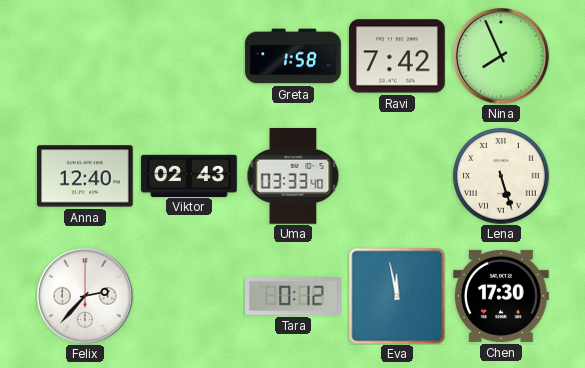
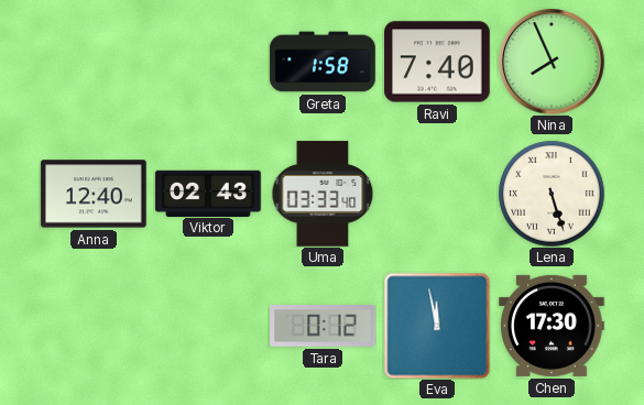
Ravi: 7:42 -> 7:40
Felix: 2:37 -> none
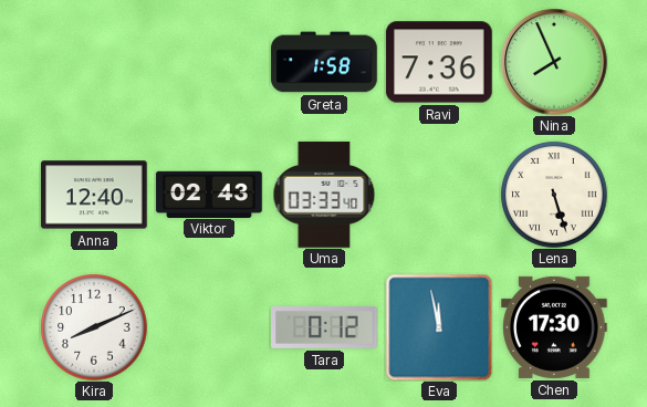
Ravi: 7:40 -> 7:36
Kira: none -> 8:11
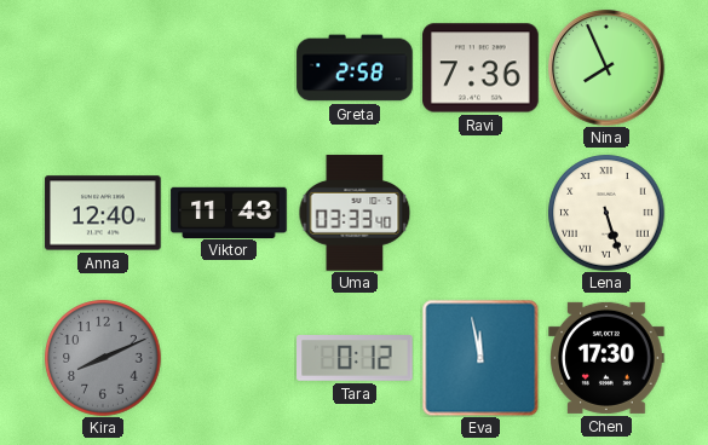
Greta: 1:58 -> 2:58
Viktor: 02:43 -> 11:43
Kira dial: white -> grey
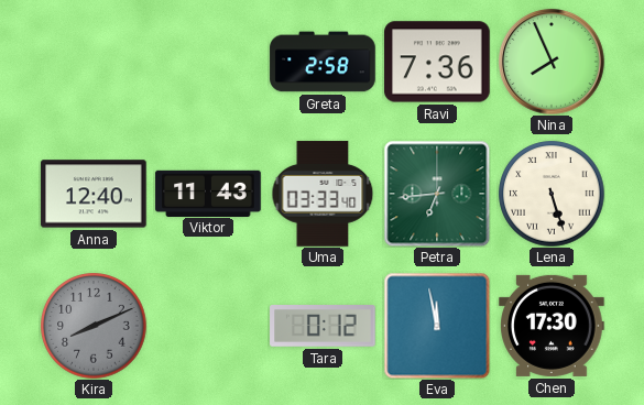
Petra: none -> 6:44
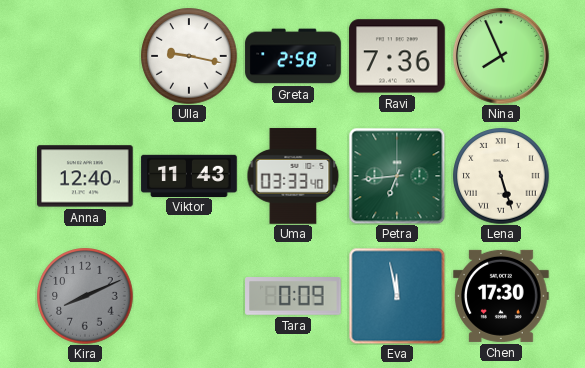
Ulla: none -> 9:17
Tara: 0:12 -> 0:09
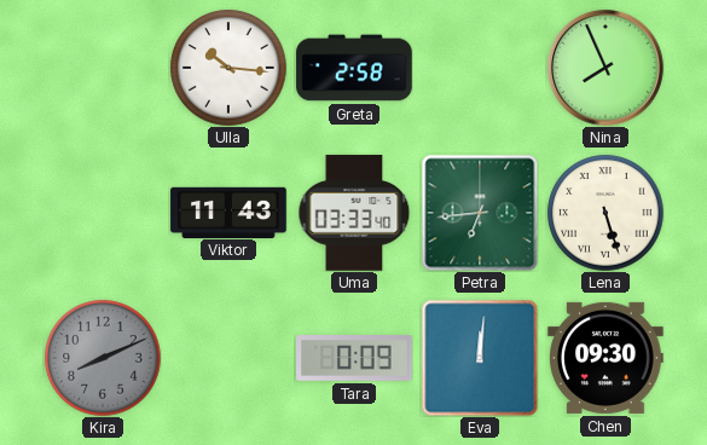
Ulla: 9:17 -> 10:16
Ravi: 7:36 -> none
Anna: 12:40 -> none
Eva: 11:58 -> 12:01
Chen: 17:30 -> 09:30
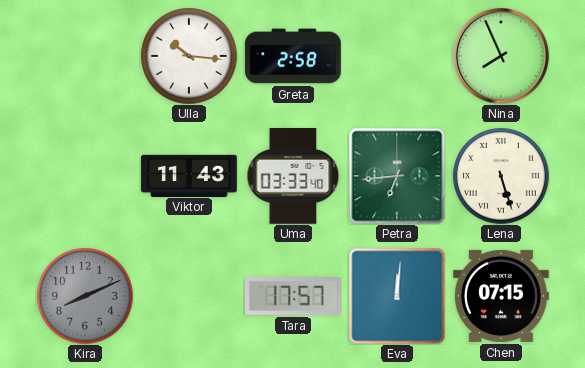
Tara: 0:09 -> 17:57
Chen: 09:30 -> 07:15
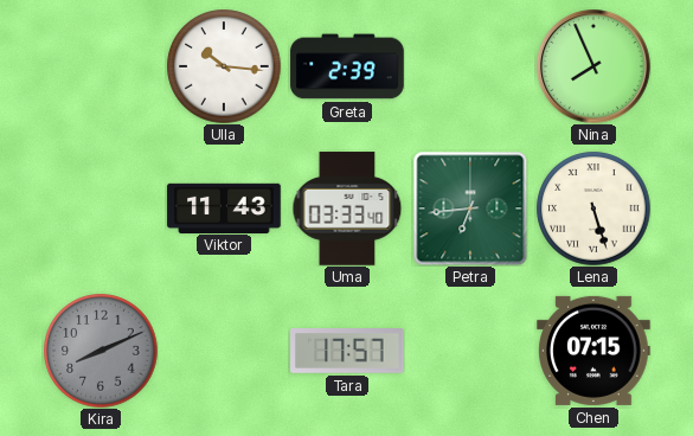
Greta: 2:58 -> 2:39
Eva: 12:01 -> none
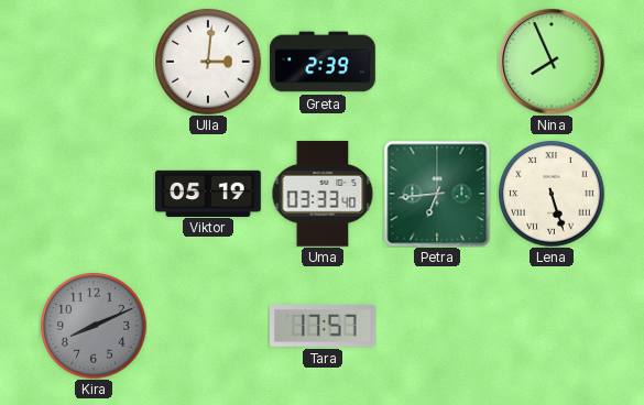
Ulla: 10:16 -> 3:01
Viktor: 11:43 -> 05:19
Chen: 07:15 -> none
